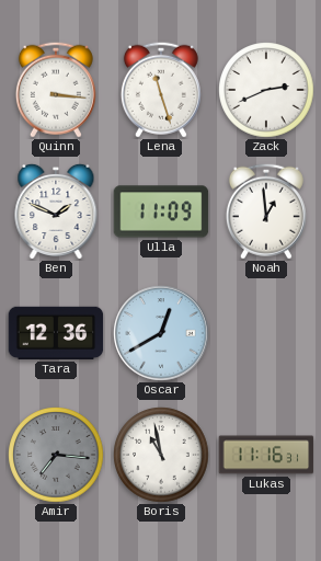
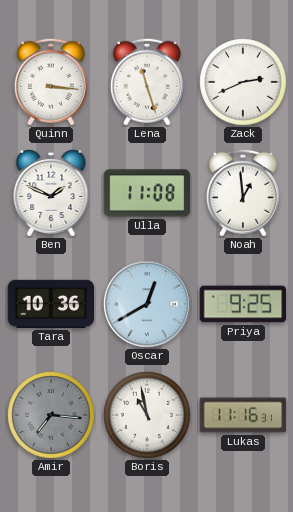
Ulla: 11:09 -> 11:08
Tara: 12:36 -> 10:36
Priya: none -> 9:25
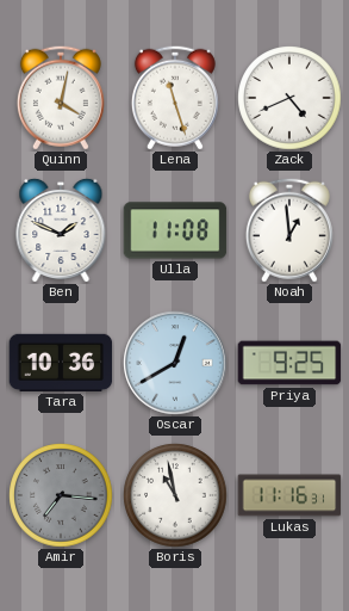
Quinn: 3:16 -> 4:02
Zack: 2:41 -> 4:41
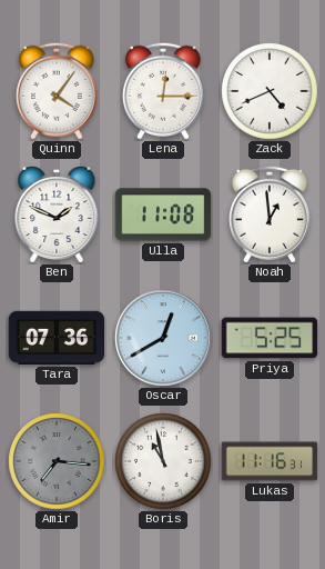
Quinn: 4:02 -> 4:06
Lena: 11:27 -> 12:15
Tara: 10:36 -> 07:36
Priya: 9:25 -> 5:25
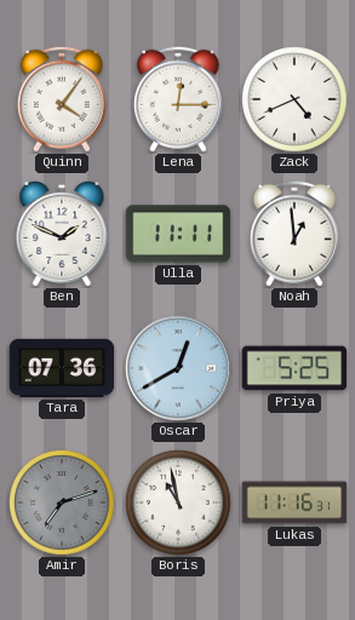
Ulla: 11:08 -> 11:11
Amir: 7:16 -> 7:12
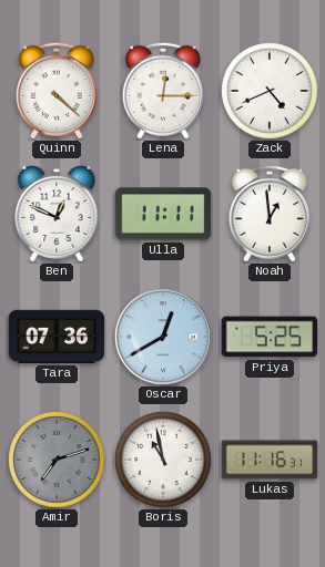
Quinn: 4:06 -> 4:22
Ben: 1:49 -> 12:49
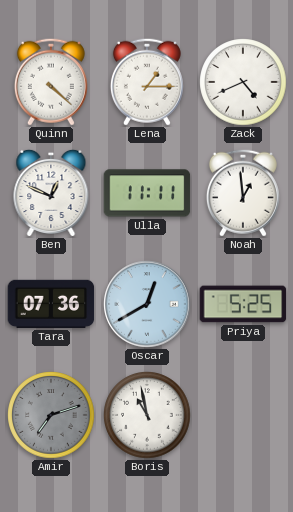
Lena: 12:15 -> 1:15
Lukas: 11:16 -> none
